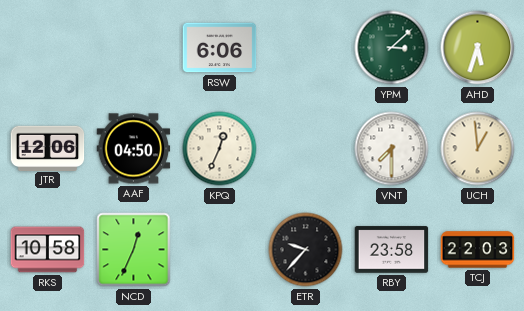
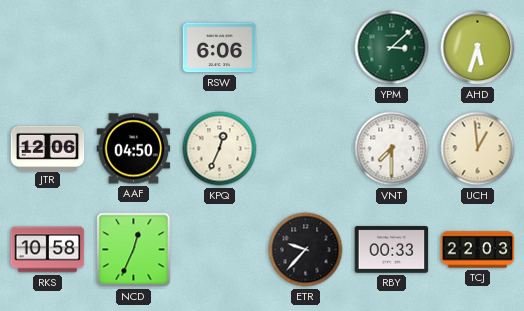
RBY: 23:58 -> 00:33
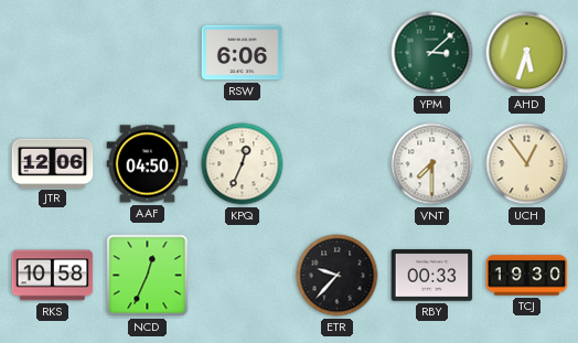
UCH: 12:59 -> 12:54
TCJ: 22:03 -> 19:30
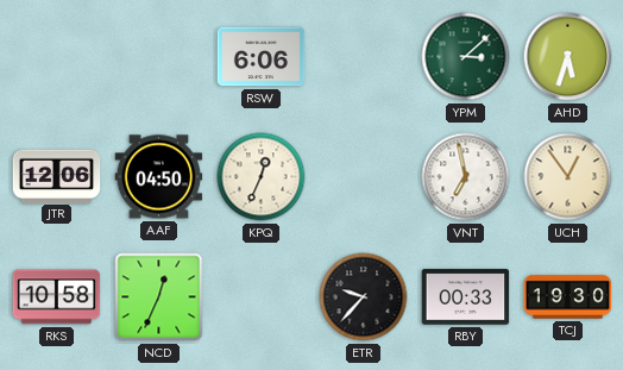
VNT: 7:30 -> 6:58
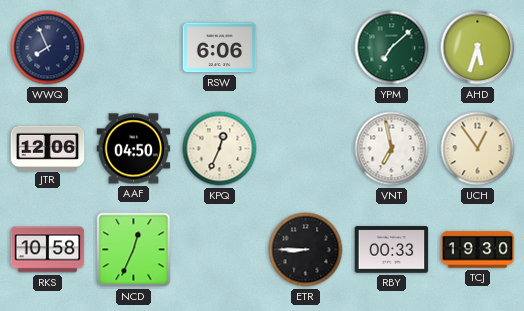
WWQ: none -> 7:56
YPM: 3:08 -> 7:08
ETR: 9:37 -> 8:45
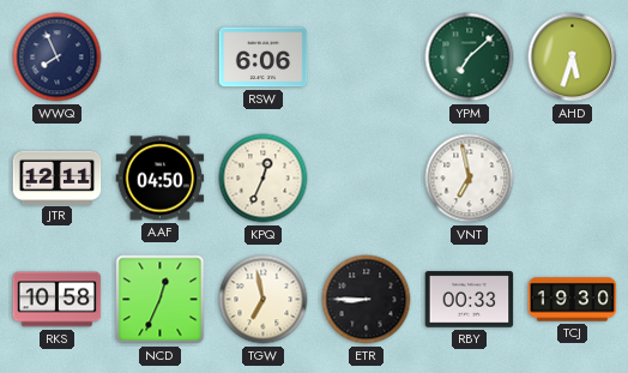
JTR: 12:06 -> 12:11
UCH: 12:54 -> none
TGW: none -> 6:58
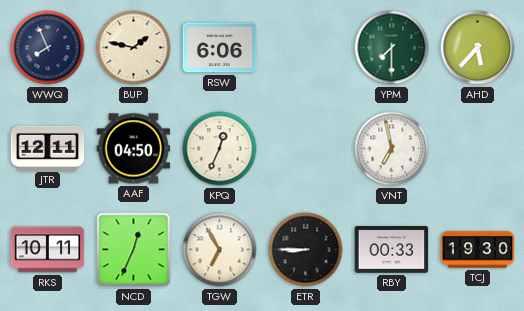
BUP: none -> 1:47
YPM: 7:08 -> 7:30
AHD: 5:33 -> 5:37
RKS: 10:58 -> 10:11
TGW: 6:58 -> 6:55
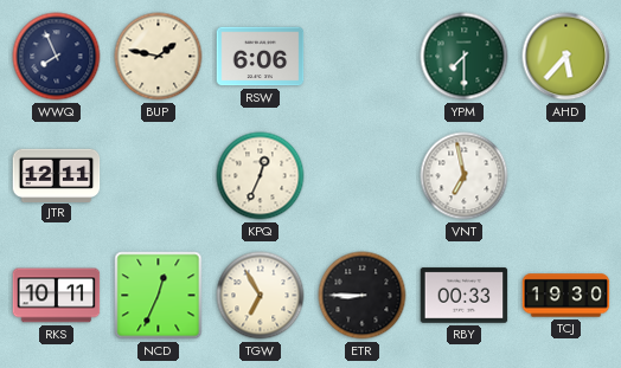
AAF: 04:50 -> none
